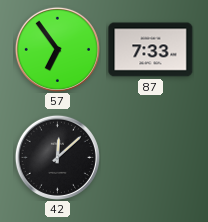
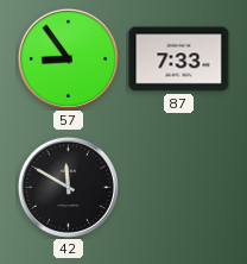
57: 6:54 -> 8:54
42: 12:08 -> 11:50
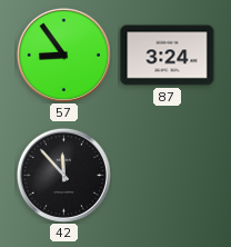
87: 7:33 -> 3:24
42: 11:50 -> 11:53
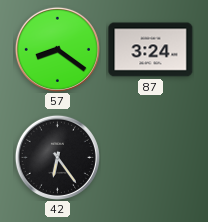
57: 8:54 -> 8:21
42: 11:53 -> 6:24
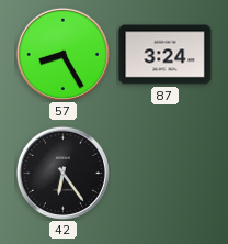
57: 8:21 -> 8:25
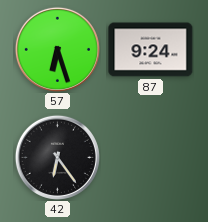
57: 8:25 -> 6:27
87: 3:24 -> 9:24
